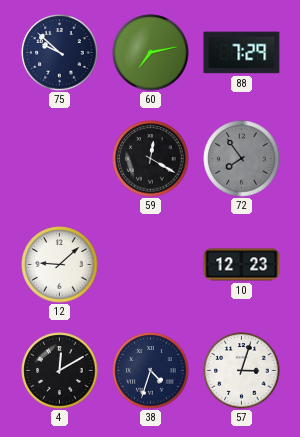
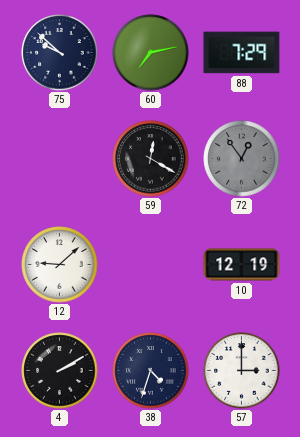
72: 7:54 -> 12:54
10: 12:23 -> 12:19
4: 12:10 -> 2:10
57: 3:03 -> 3:00
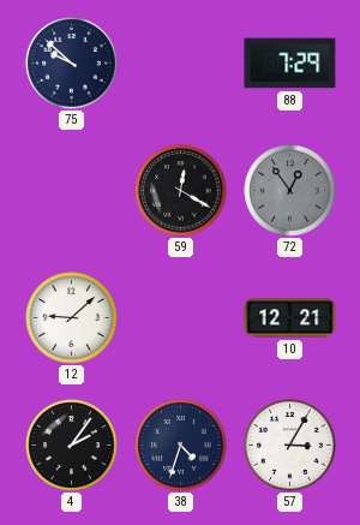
60: 7:13 -> none
10: 12:19 -> 12:21
4: 2:10 -> 2:06
57: 3:00 -> 3:05
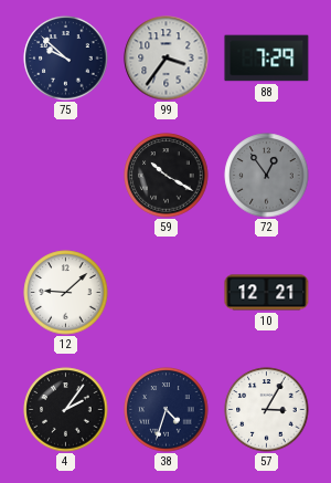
99: none -> 3:36
59: 12:20 -> 10:20
